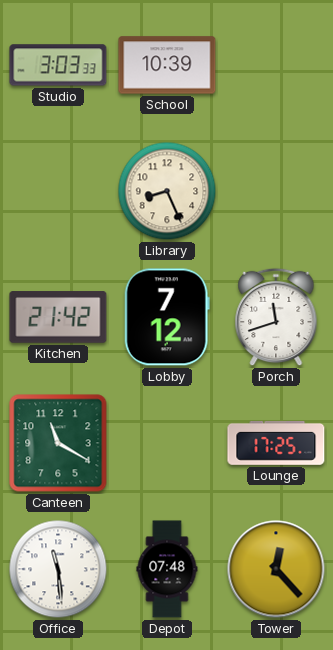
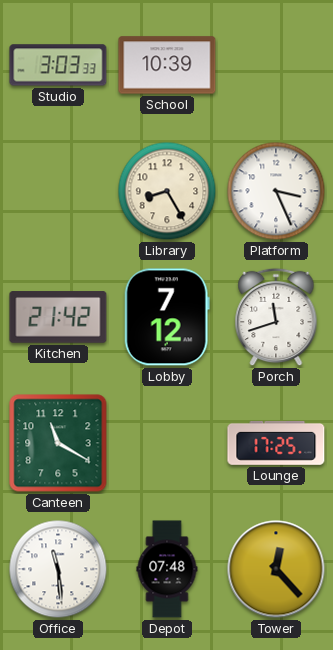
Library: 8:26 -> 8:25
Platform: none -> 3:26
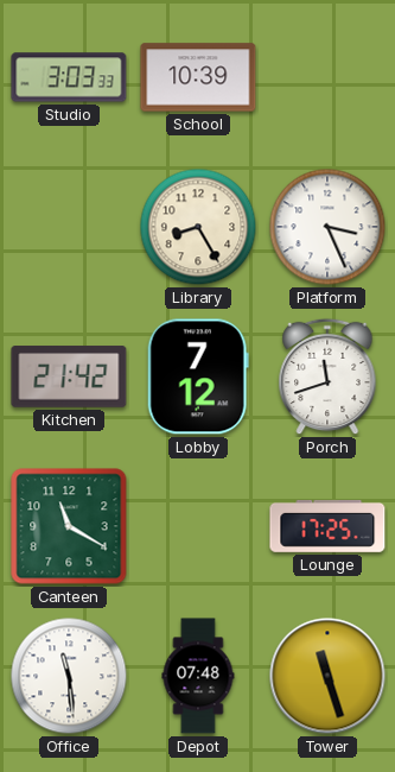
Tower: 12:23 -> 11:27
